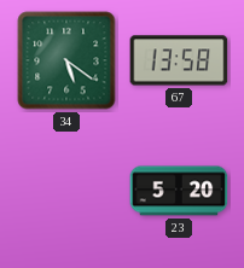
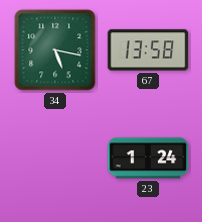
34: 5:21 -> 5:17
23: 5:20 -> 1:24
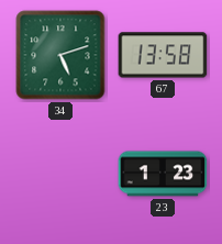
34: 5:17 -> 5:12
23: 1:24 -> 1:23
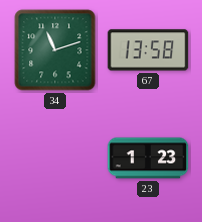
34: 5:12 -> 11:12
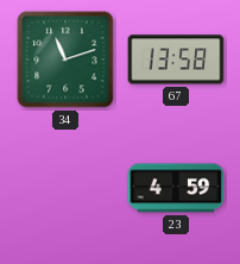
23: 1:23 -> 4:59
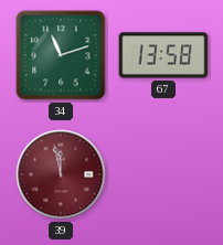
39: none -> 11:58
23: 4:59 -> none
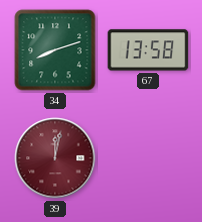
34: 11:12 -> 8:12
39: 11:58 -> 12:02
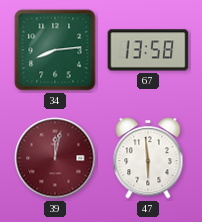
34: 8:12 -> 8:14
47: none -> 5:59
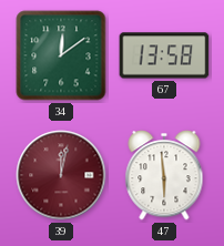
34: 8:14 -> 12:09
